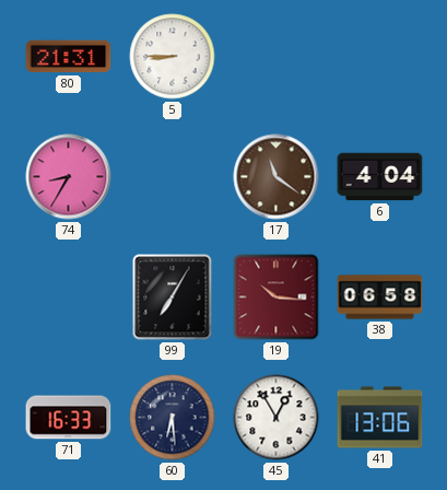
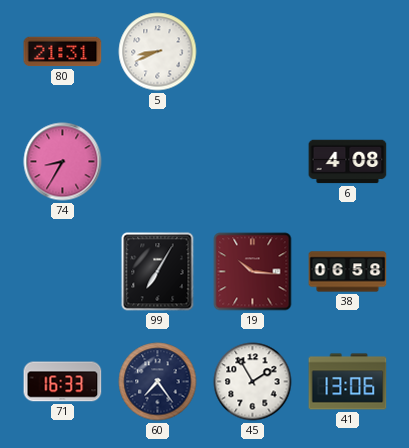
5: 8:45 -> 8:41
17: 11:21 -> none
6: 4:04 -> 4:08
60: 6:29 -> 7:24
45: 12:55 -> 1:55
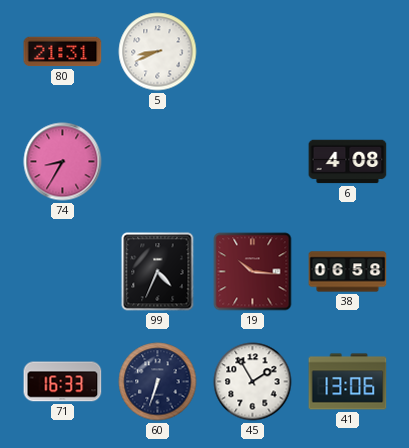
99: 7:05 -> 4:34
60: 7:24 -> 6:33
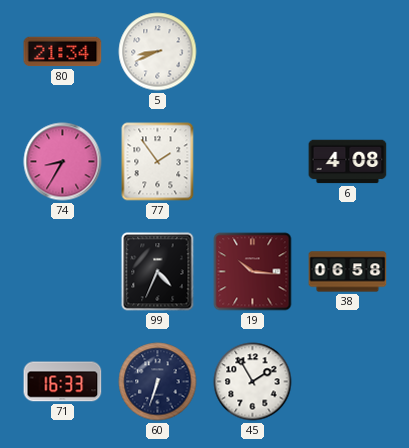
80: 21:31 -> 21:34
77: none -> 1:54
41: 13:06 -> none
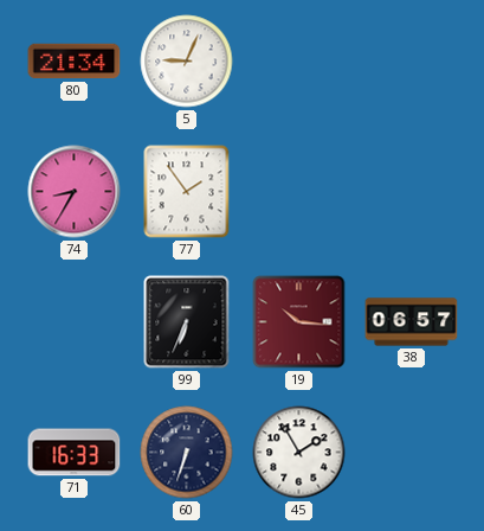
5: 8:41 -> 9:04
6: 4:08 -> none
99: 4:34 -> 6:34
38: 06:58 -> 06:57
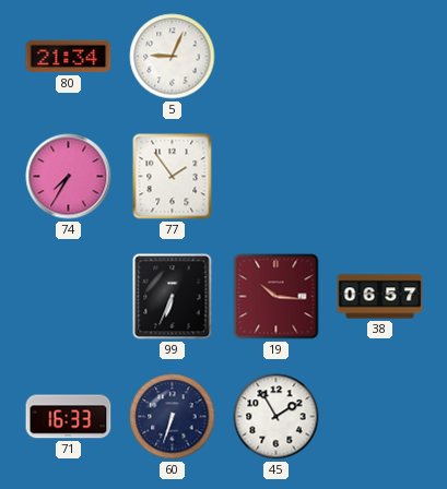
74: 8:35 -> 7:35
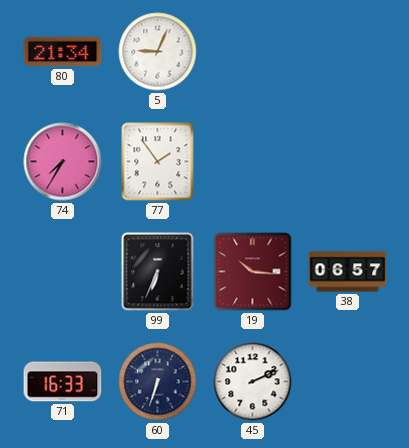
45: 1:55 -> 2:11
